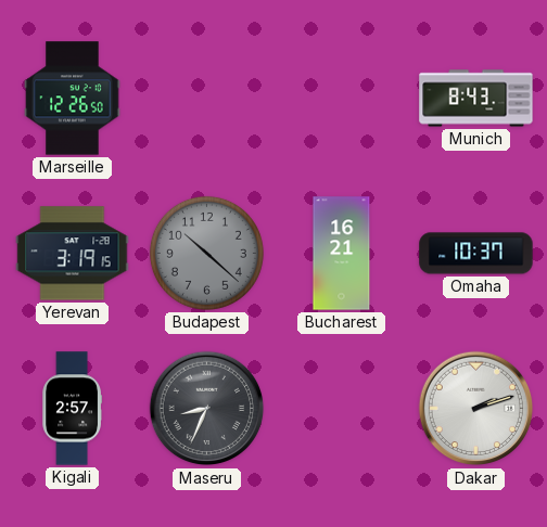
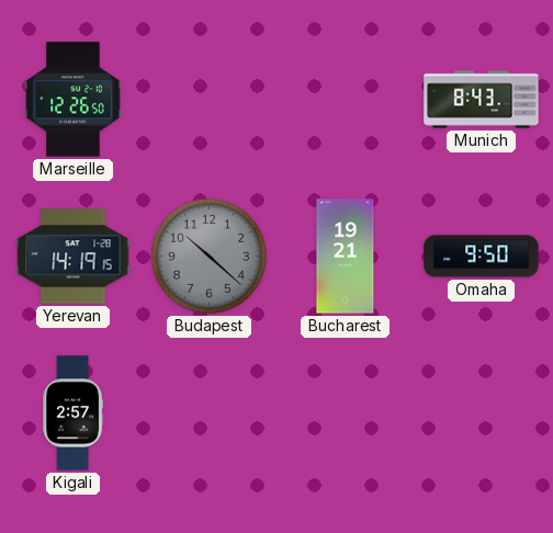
Yerevan: 3:19 -> 14:19
Bucharest: 16:21 -> 19:21
Omaha: 10:37 -> 9:50
Maseru: 8:34 -> none
Dakar: 2:12 -> none
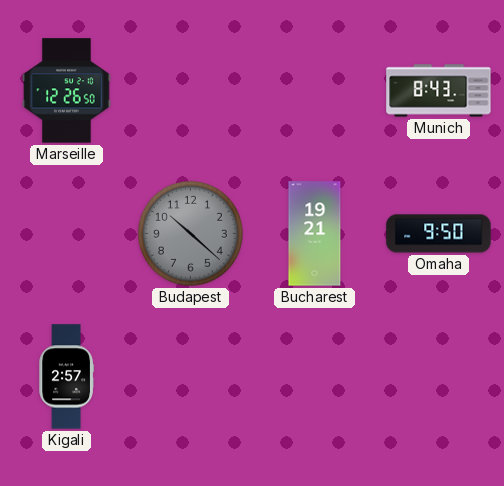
Yerevan: 14:19 -> none
